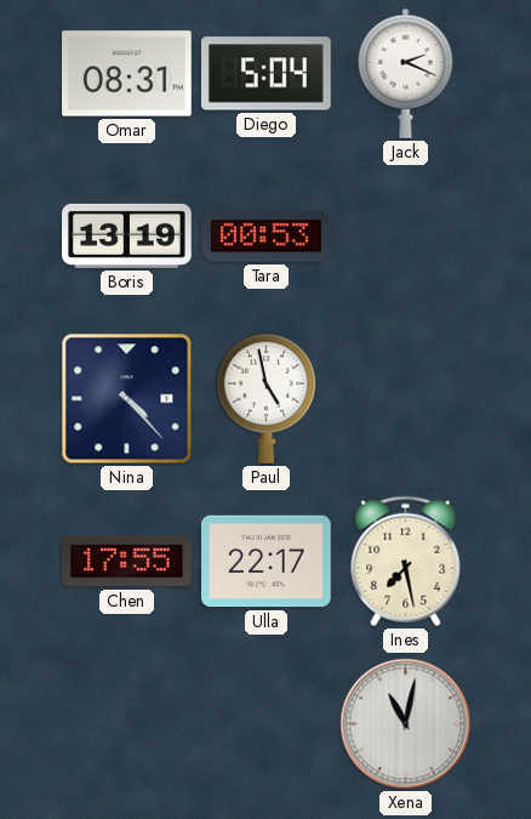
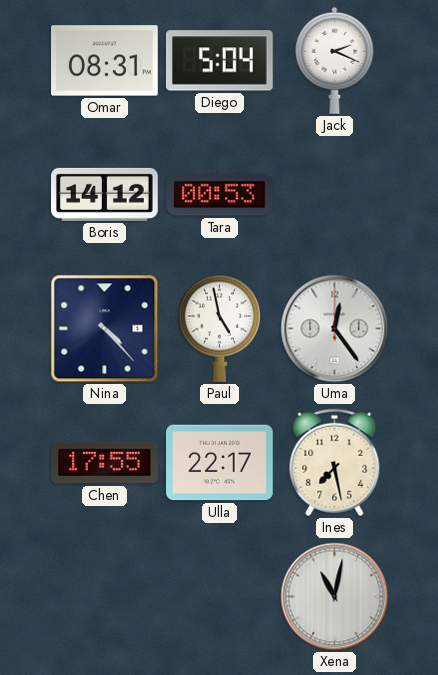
Boris: 13:19 -> 14:12
Uma: none -> 12:24
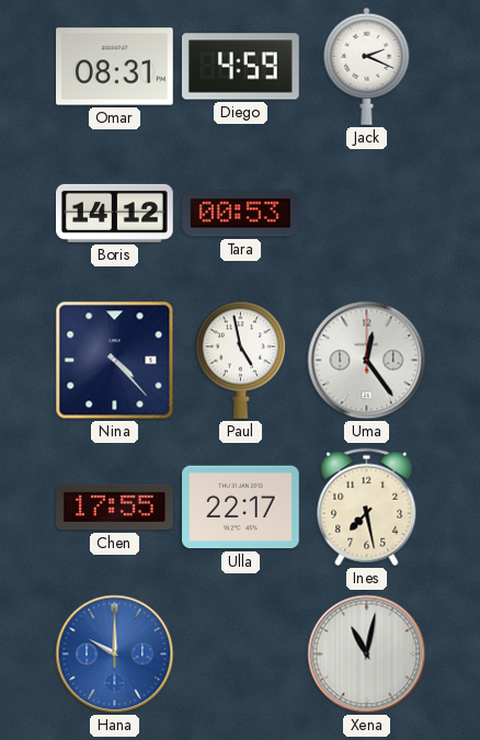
Diego: 5:04 -> 4:59
Hana: none -> 10:00
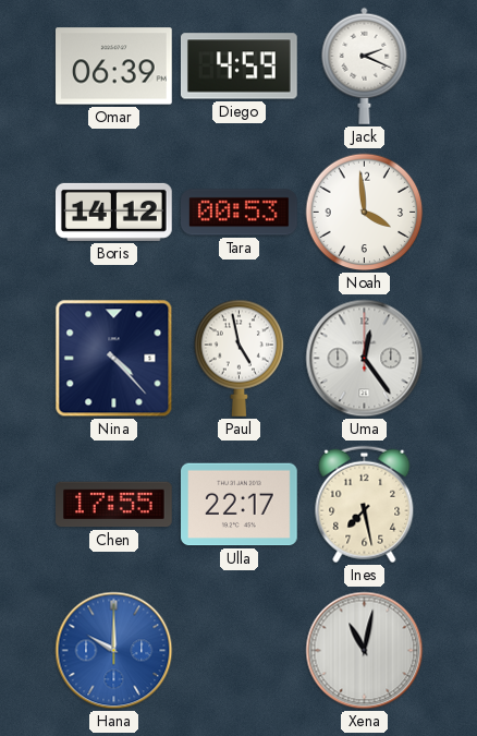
Omar: 08:31 -> 06:39
Noah: none -> 3:59
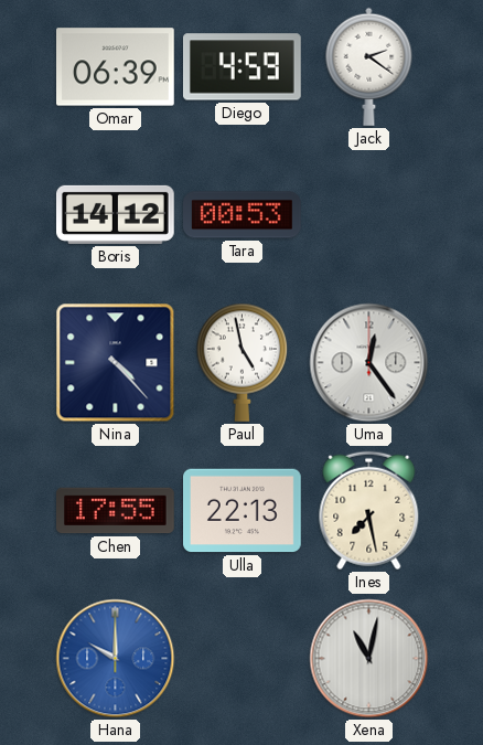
Jack: 2:19 -> 2:21
Noah: 3:59 -> none
Ulla: 22:17 -> 22:13
